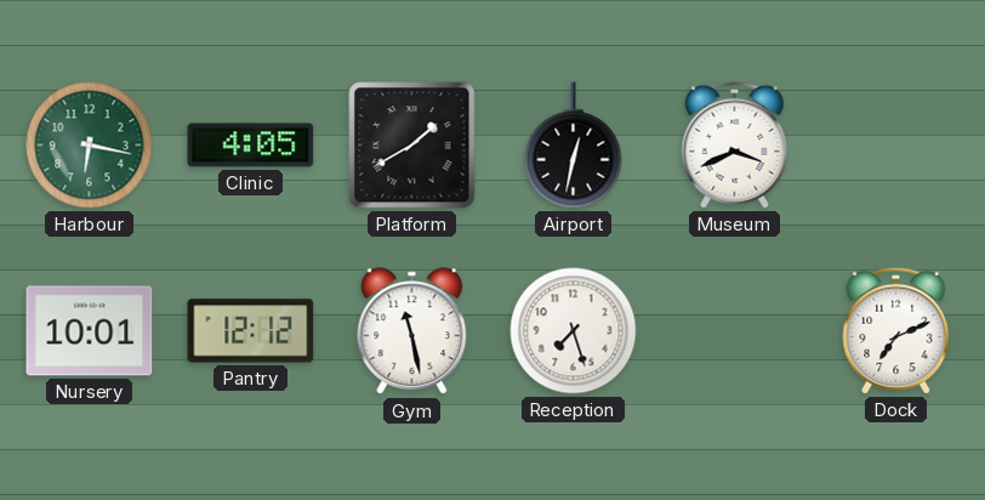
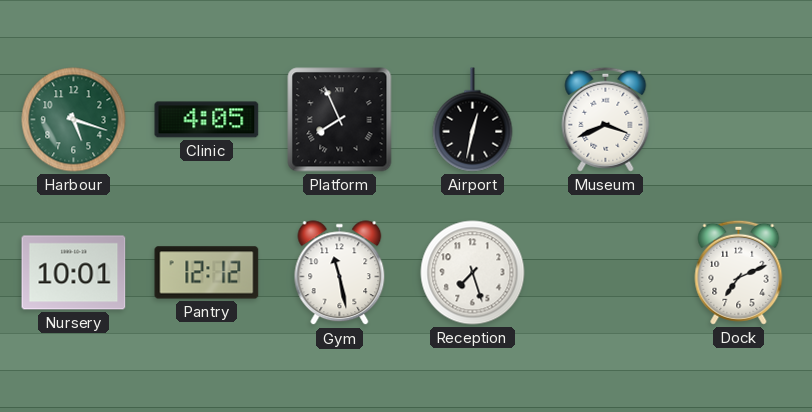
Harbour: 6:17 -> 5:18
Platform: 1:40 -> 7:56
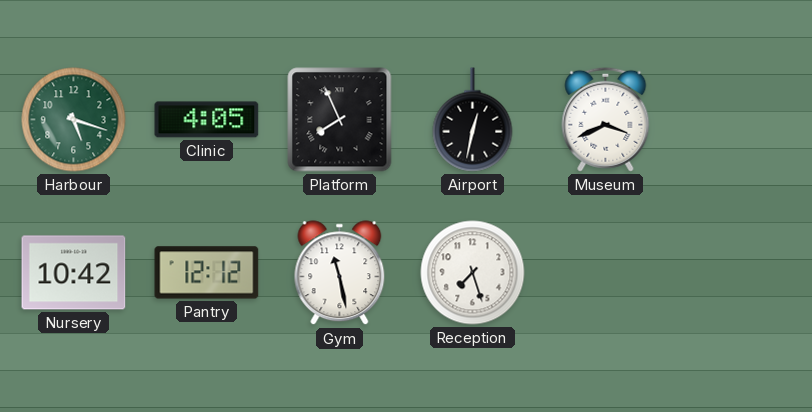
Nursery: 10:01 -> 10:42
Dock: 7:11 -> none
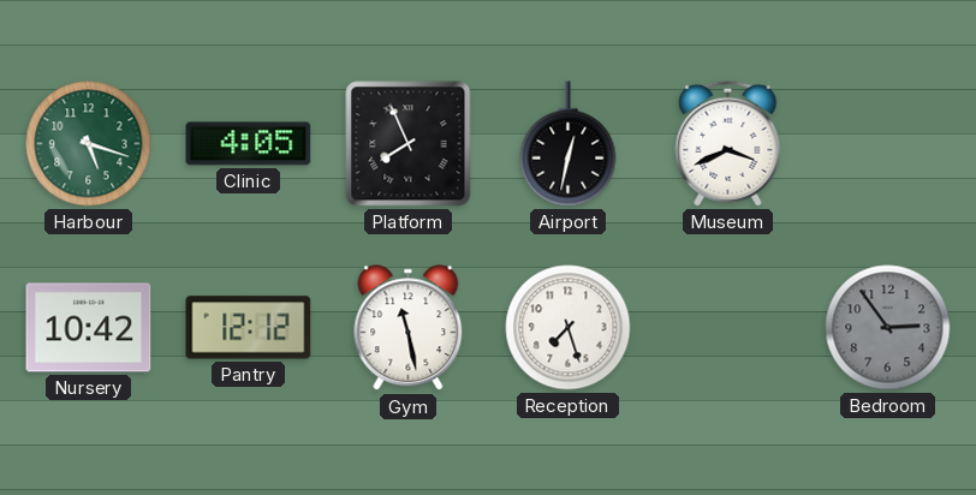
Bedroom: none -> 2:54
